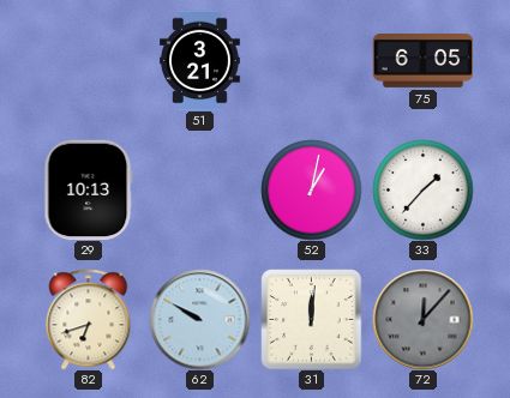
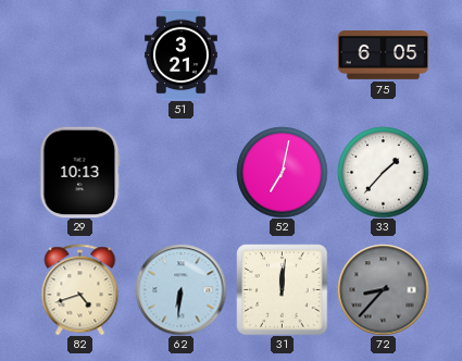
52: 1:02 -> 7:02
82: 6:42 -> 4:42
62: 9:50 -> 6:31
72: 12:07 -> 8:37
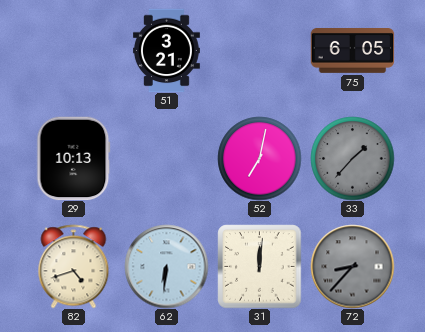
33 dial: white -> grey
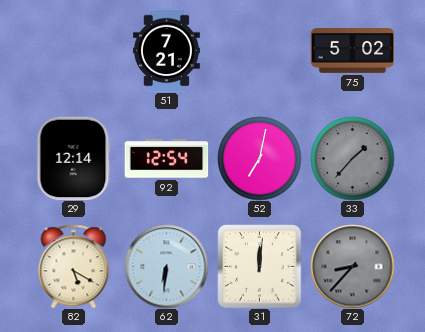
51: 3:21 -> 7:21
75: 6:05 -> 5:02
29: 10:13 -> 12:14
92: none -> 12:54
82: 4:42 -> 5:20
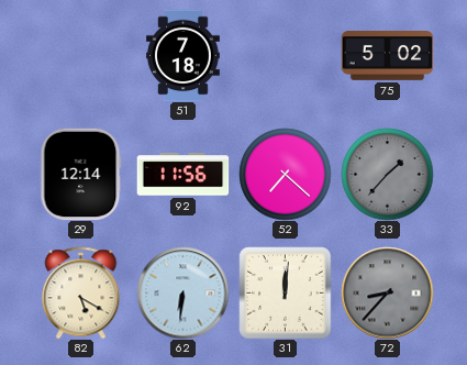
51: 7:21 -> 7:18
92: 12:54 -> 11:56
52: 7:02 -> 7:22
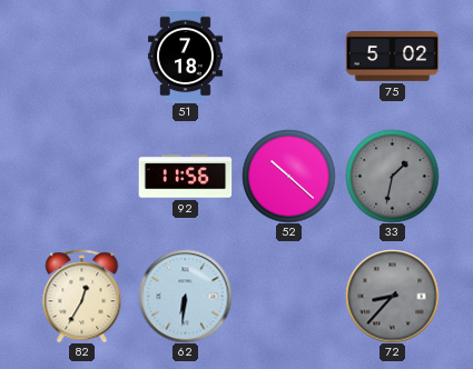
29: 12:14 -> none
52: 7:22 -> 10:22
33: 1:37 -> 1:32
82: 5:20 -> 12:35
31: 12:01 -> none
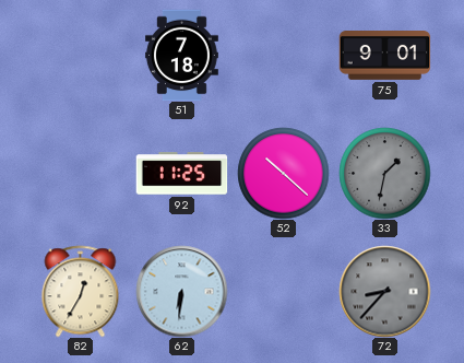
75: 5:02 -> 9:01
92: 11:56 -> 11:25
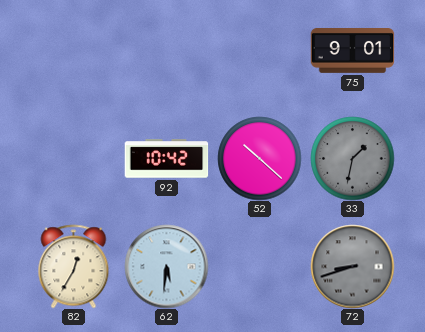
51: 7:18 -> none
92: 11:25 -> 10:42
62: 6:31 -> 5:31
72: 8:37 -> 8:42
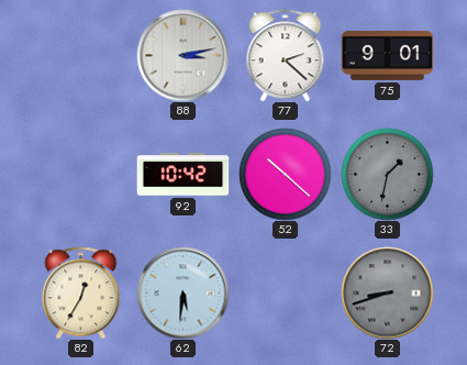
88: none -> 3:13
77: none -> 2:22
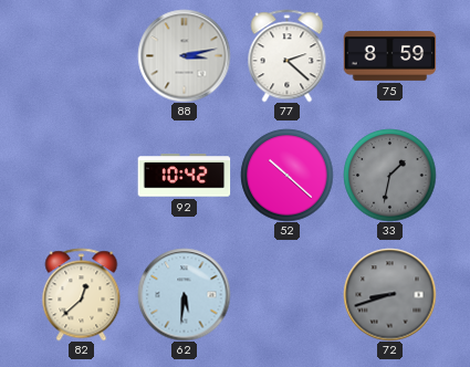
75: 9:01 -> 8:59
82: 12:35 -> 12:38
